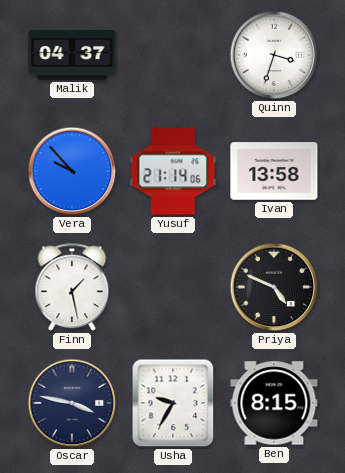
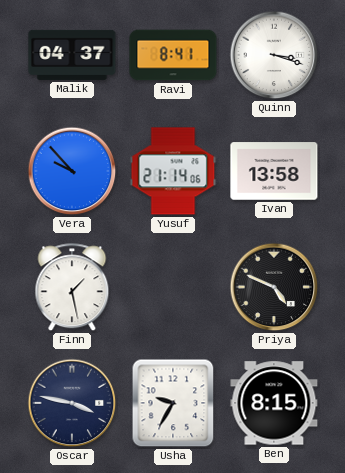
Ravi: none -> 8:41
Quinn: 3:33 -> 3:18
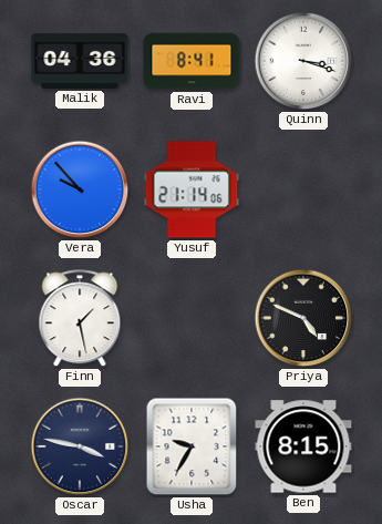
Malik: 04:37 -> 04:36
Ivan: 13:58 -> none
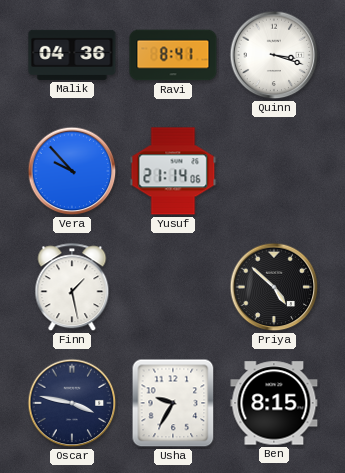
Priya: 4:49 -> 4:52
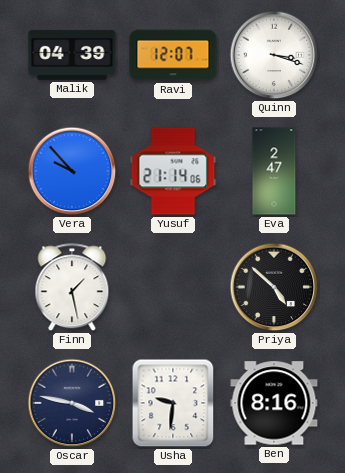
Malik: 04:36 -> 04:39
Ravi: 8:41 -> 12:07
Eva: none -> 2:47
Usha: 9:35 -> 9:31
Ben: 8:15 -> 8:16
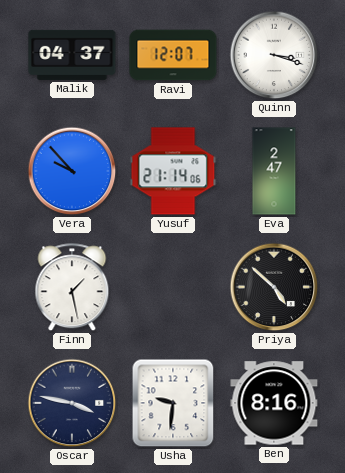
Malik: 04:39 -> 04:37
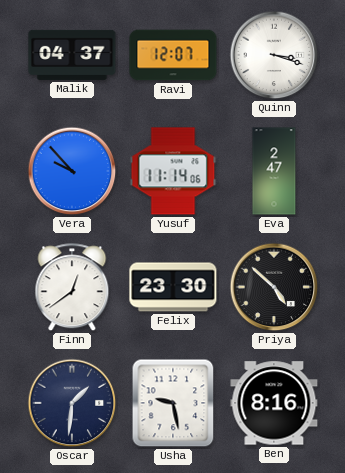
Yusuf: 21:14 -> 11:14
Finn: 1:28 -> 12:39
Felix: none -> 23:30
Oscar: 3:47 -> 1:31
Usha: 9:31 -> 9:28
